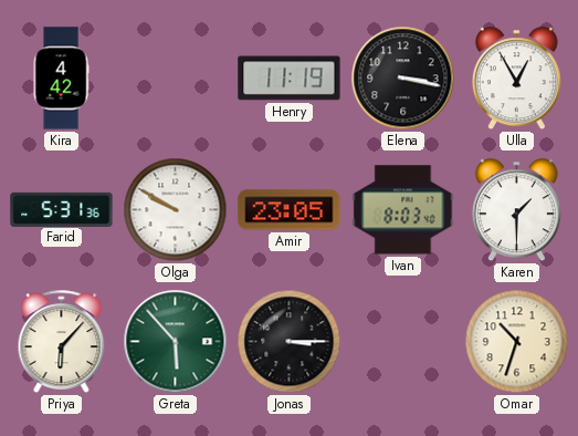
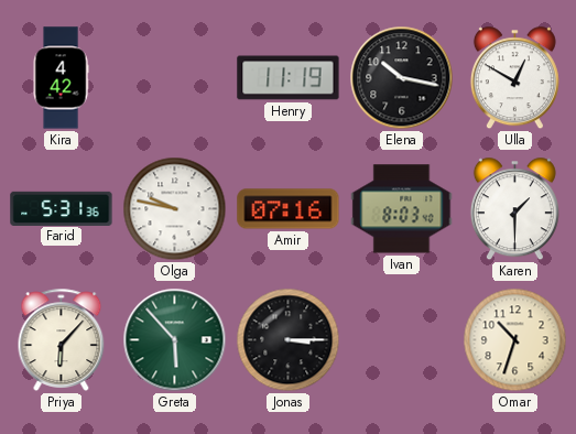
Elena: 3:17 -> 10:17
Ulla: 12:55 -> 12:50
Olga: 9:50 -> 9:47
Amir: 23:05 -> 07:16
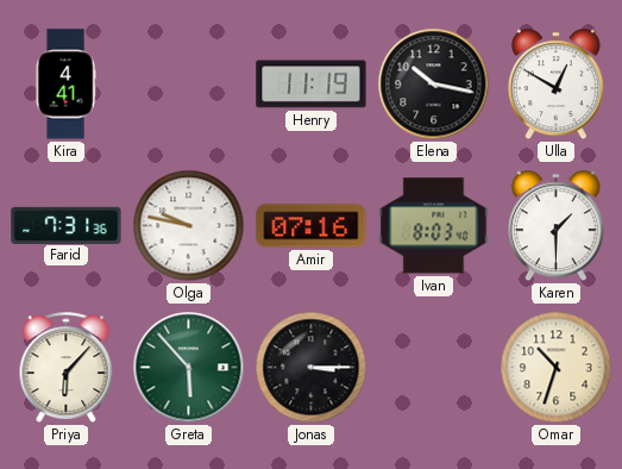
Kira: 4:42 -> 4:41
Farid: 5:31 -> 7:31
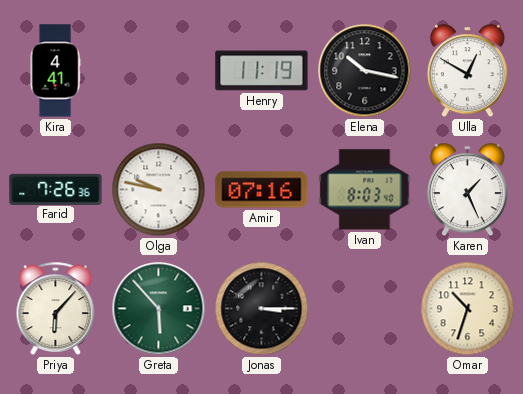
Farid: 7:31 -> 7:26
Karen: 1:30 -> 1:26
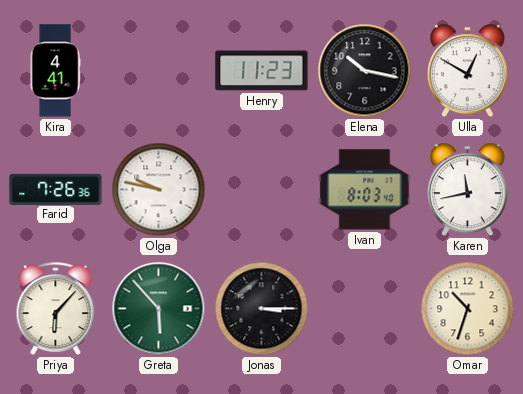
Henry: 11:19 -> 11:23
Amir: 07:16 -> none
Karen: 1:26 -> 11:43
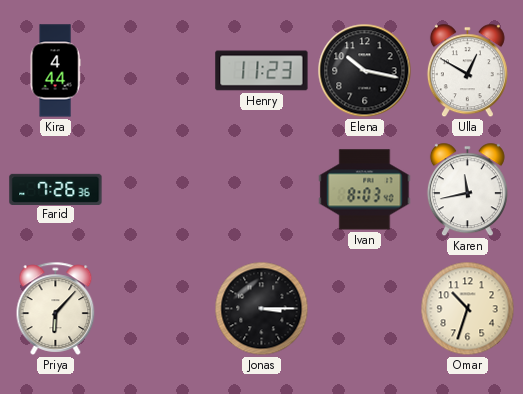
Kira: 4:41 -> 4:44
Olga: 9:47 -> none
Greta: 5:53 -> none
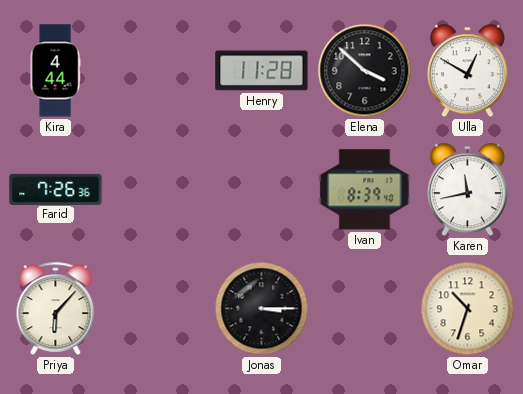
Henry: 11:23 -> 11:28
Elena: 10:17 -> 3:52
Ivan: 8:03 -> 8:39
